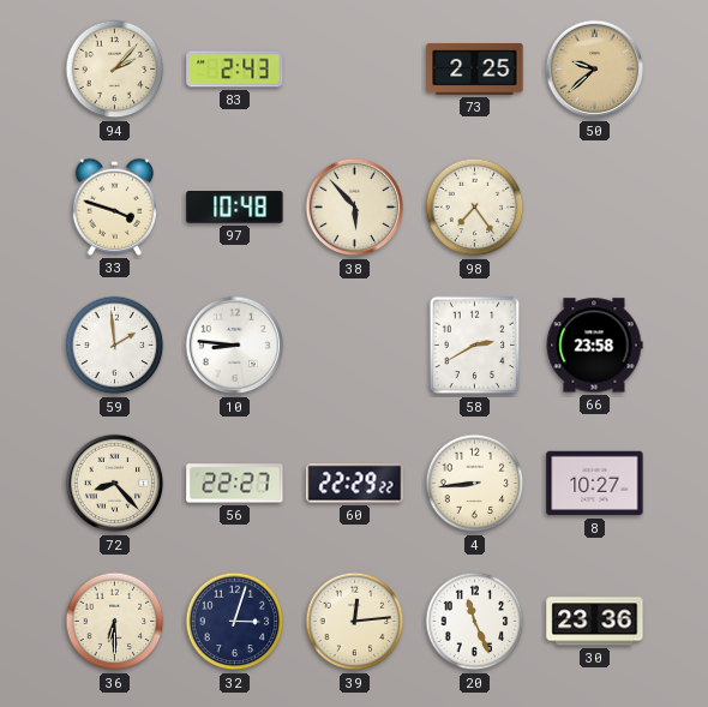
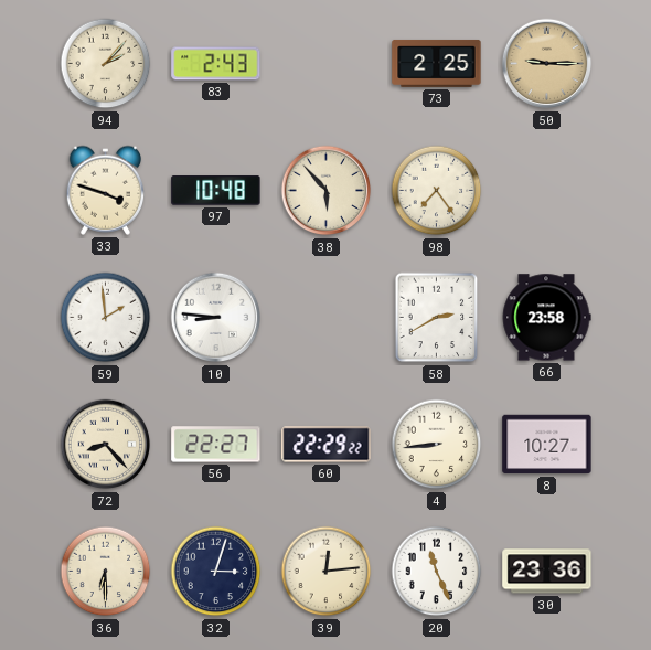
50: 9:38 -> 9:15
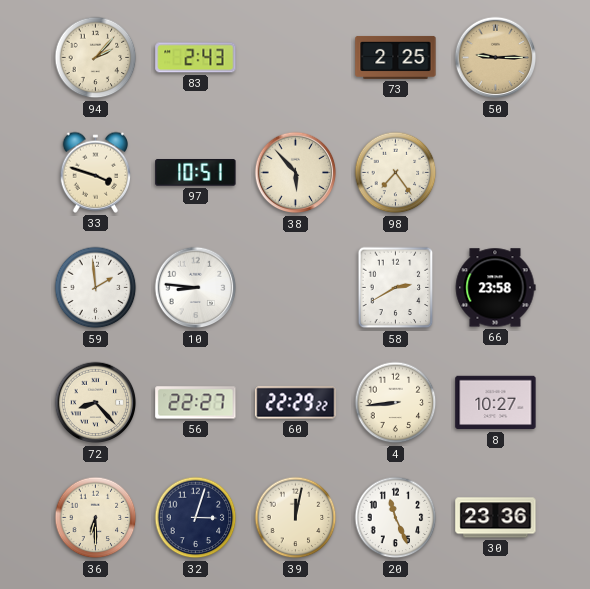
97: 10:48 -> 10:51
39: 12:14 -> 12:02
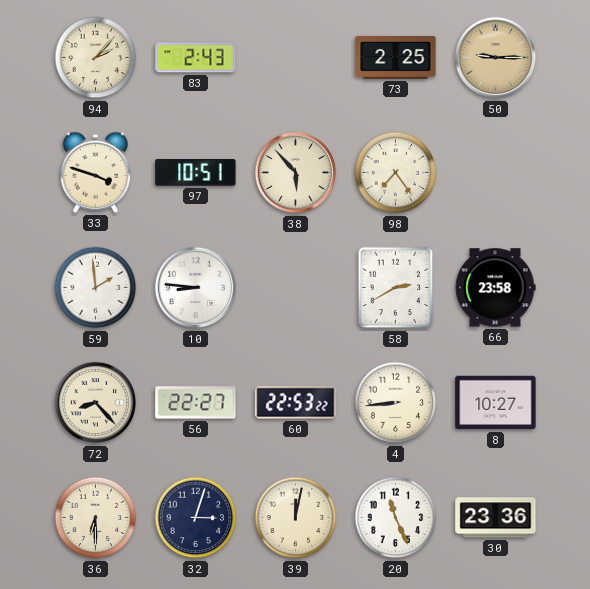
60: 22:29 -> 22:53
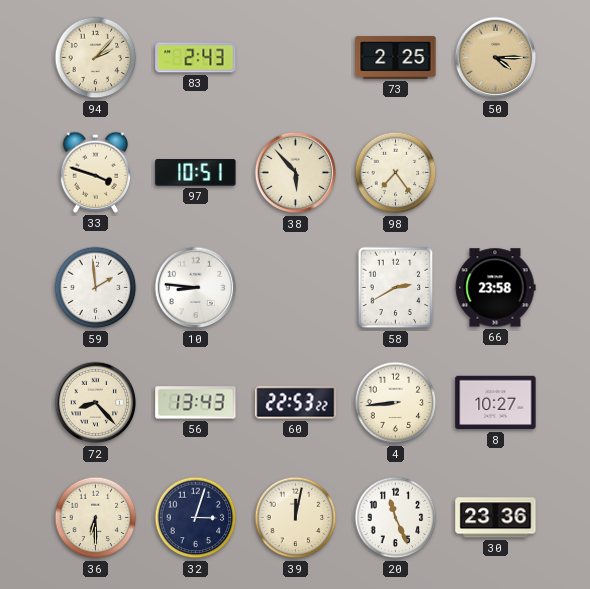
50: 9:15 -> 4:15
56: 22:27 -> 13:43
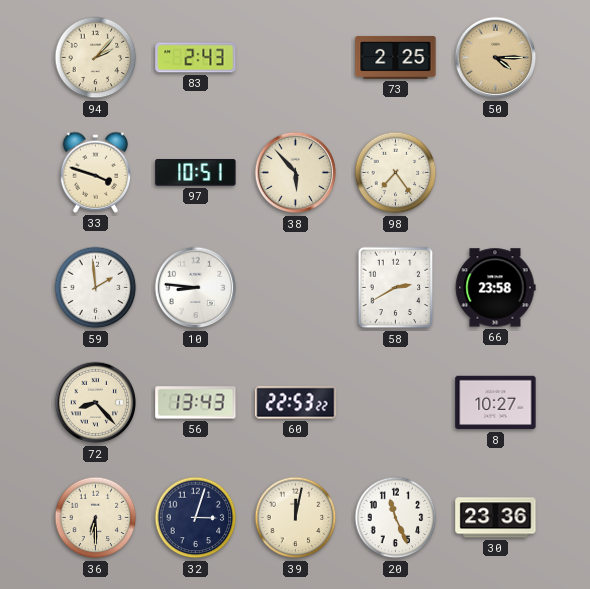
4: 8:44 -> none
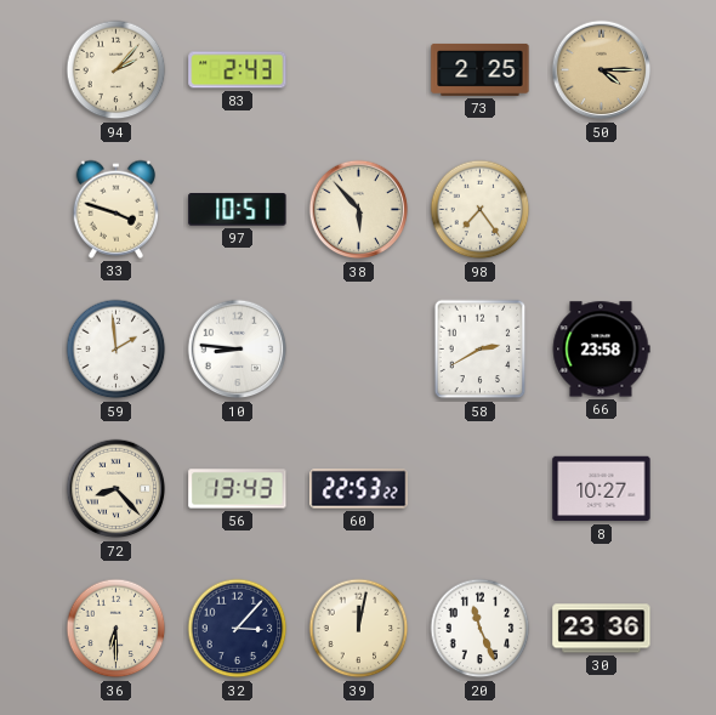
32: 3:03 -> 3:07
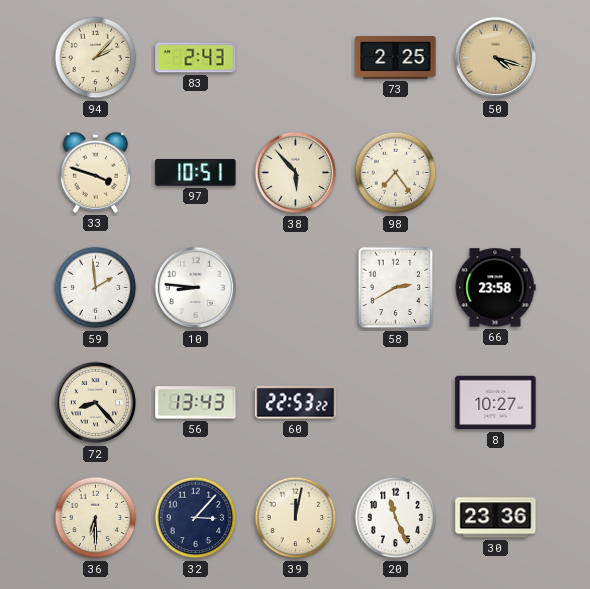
50: 4:15 -> 4:18
